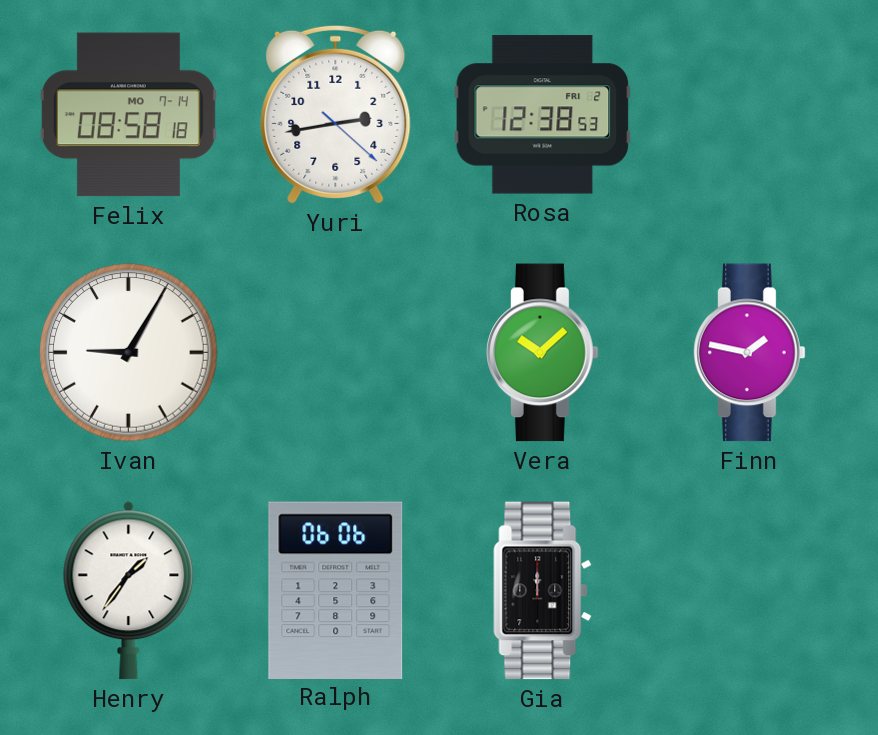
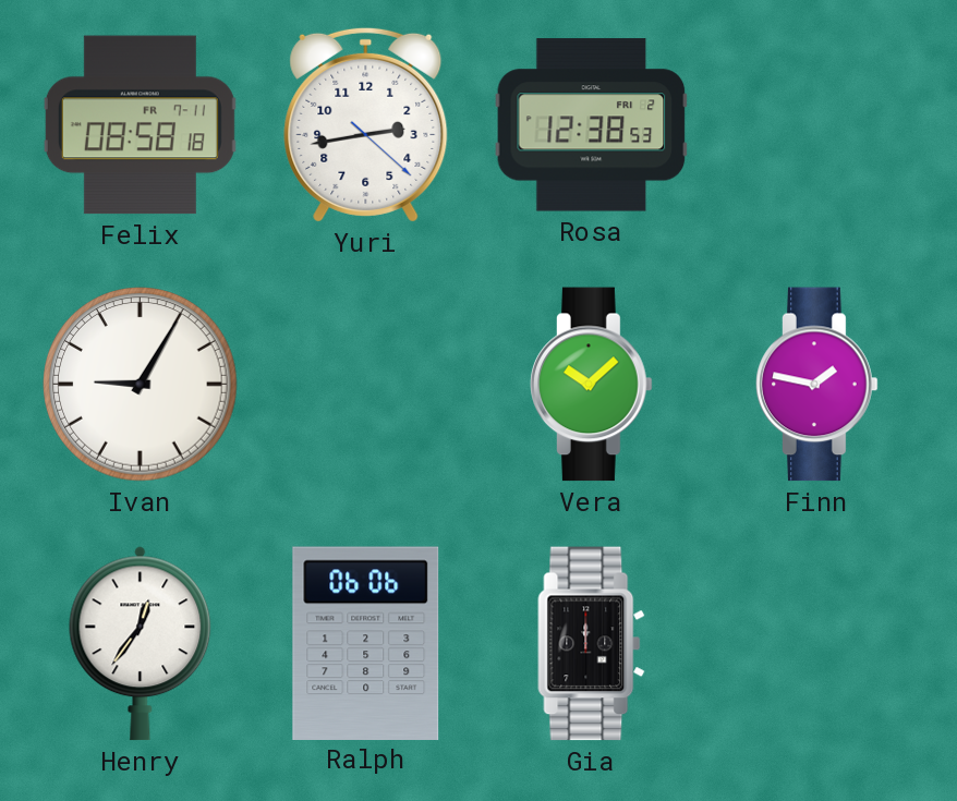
Felix date: MO 7-14 -> FR 7-11
Henry: 1:36 -> 12:36
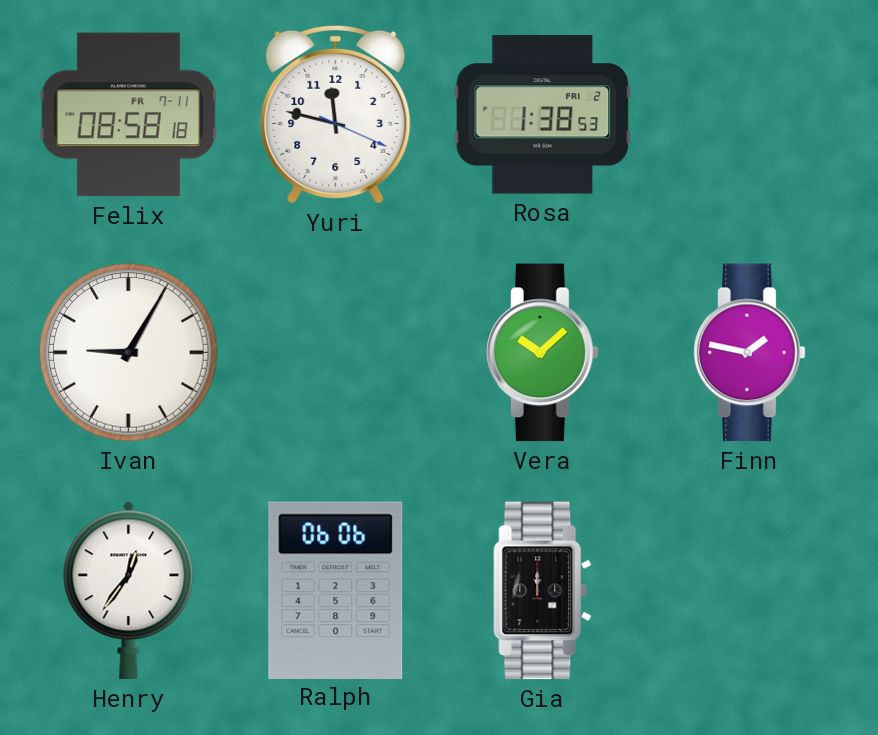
Yuri: 2:43 -> 11:47
Rosa: 12:38 -> 1:38
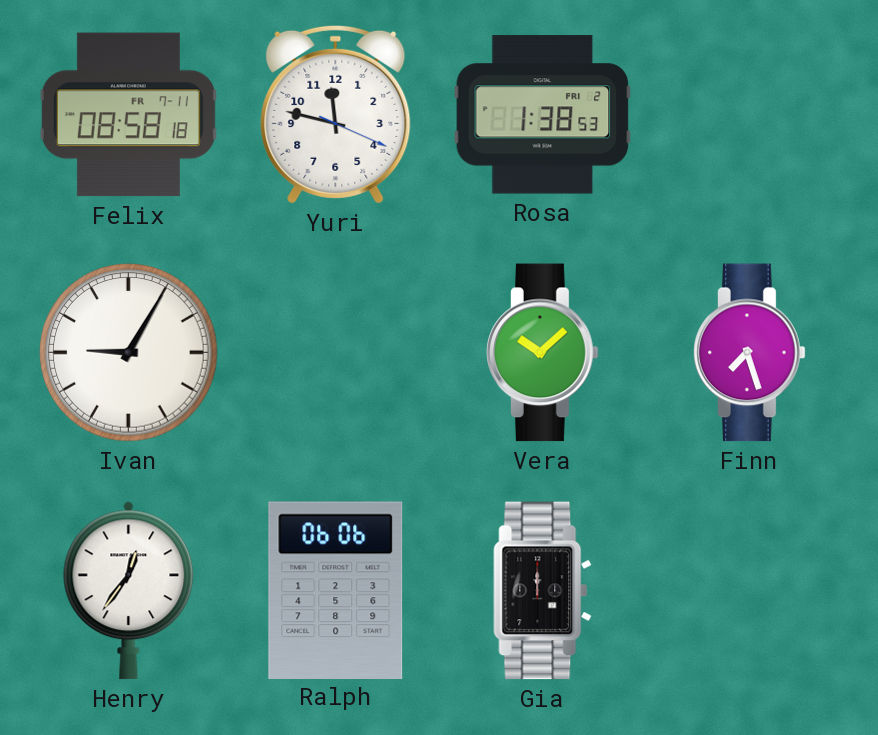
Finn: 1:47 -> 7:27
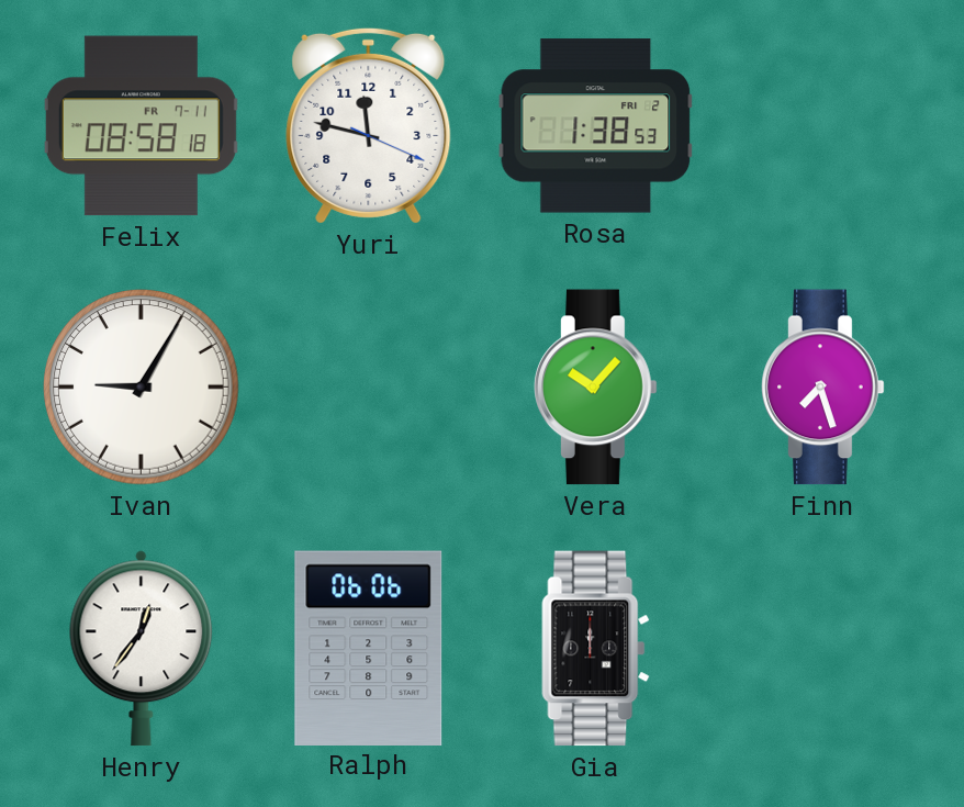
Vera: 10:08 -> 10:07
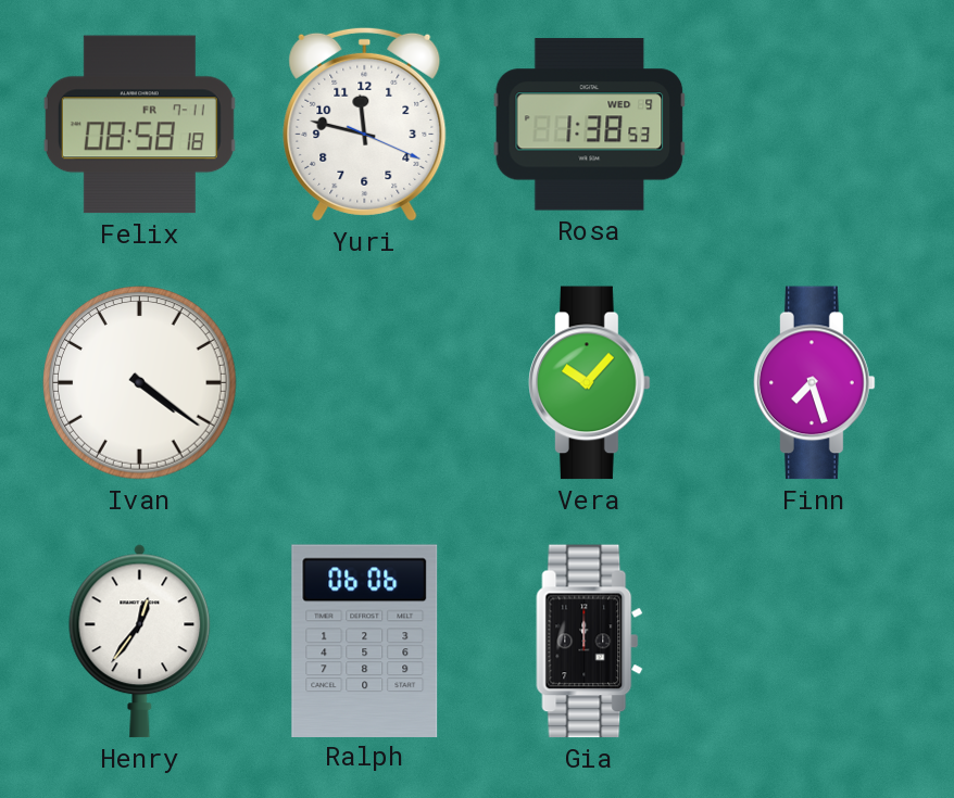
Rosa date: FRI 2 -> WED 9
Ivan: 9:05 -> 4:21
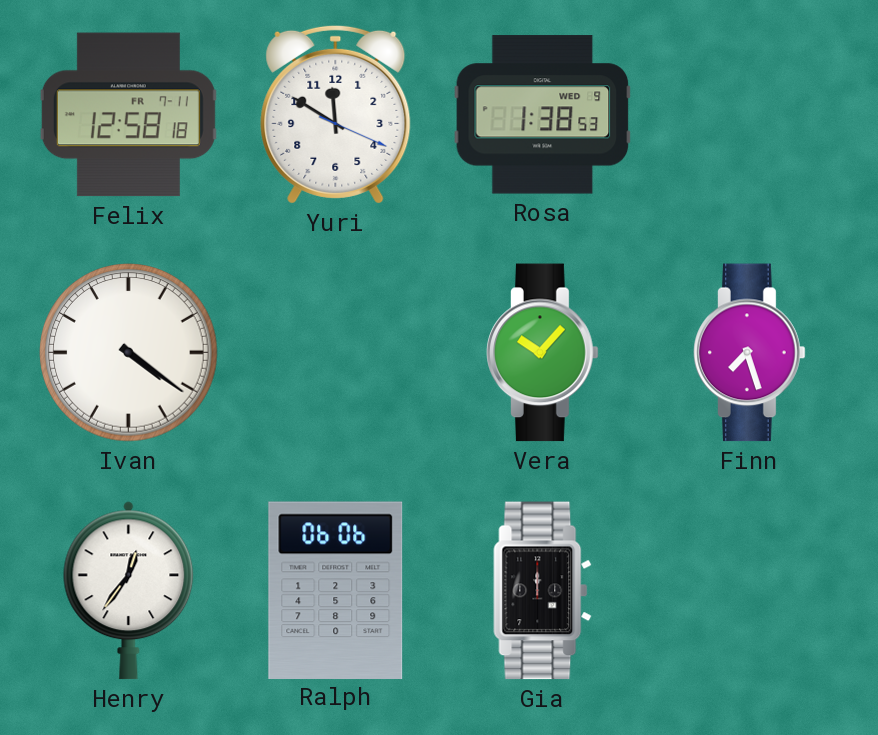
Felix: 08:58 -> 12:58
Yuri: 11:47 -> 11:50
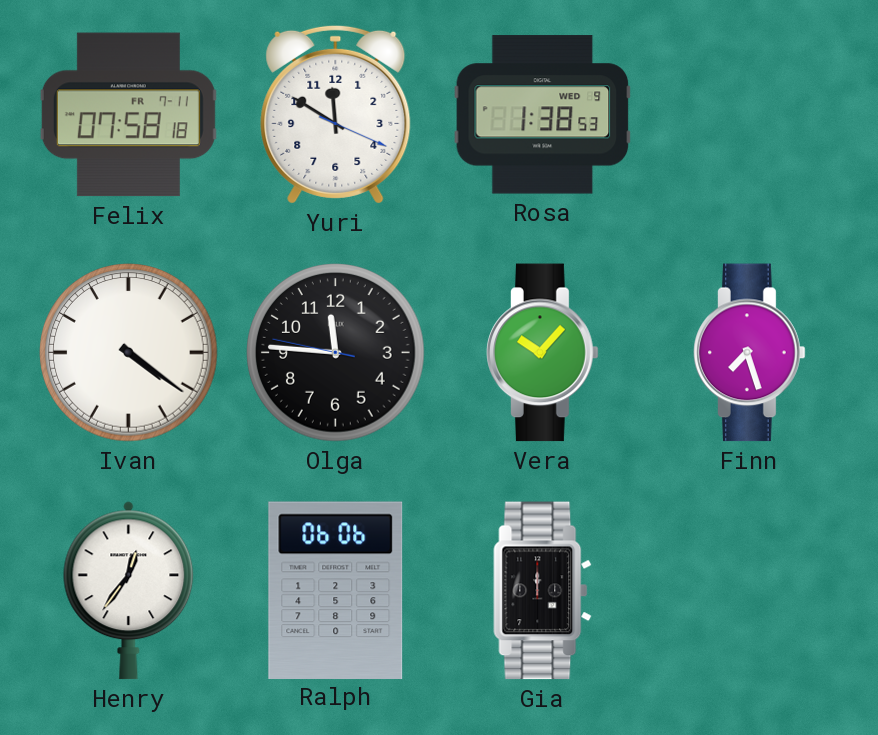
Felix: 12:58 -> 07:58
Olga: none -> 11:45
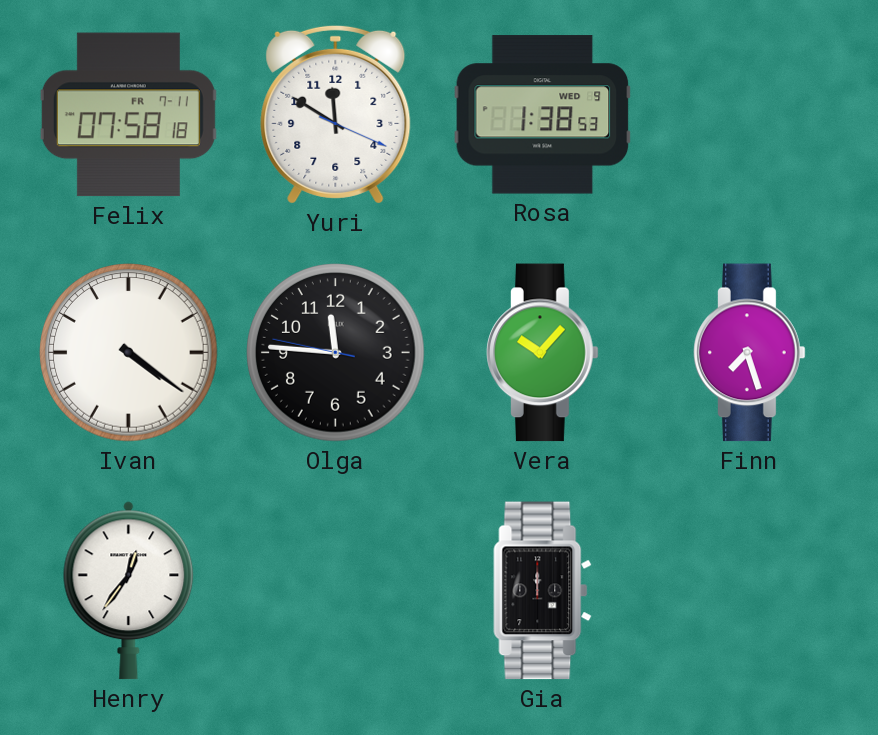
Ralph: 06:06 -> none
